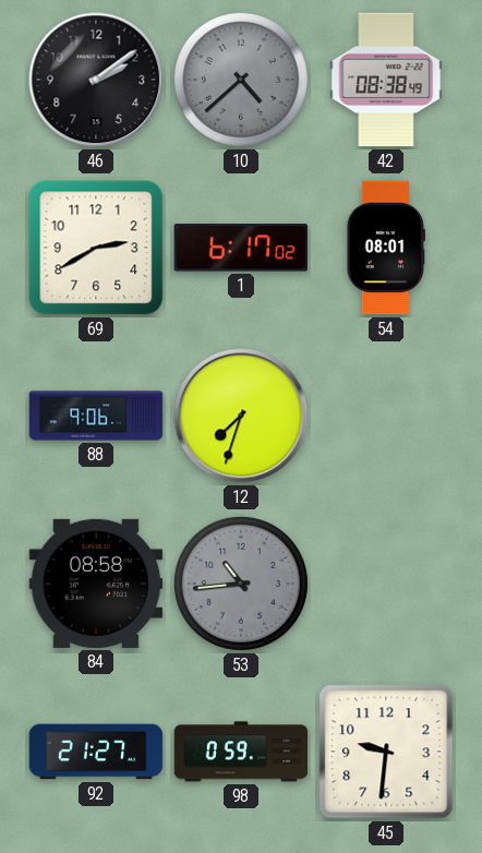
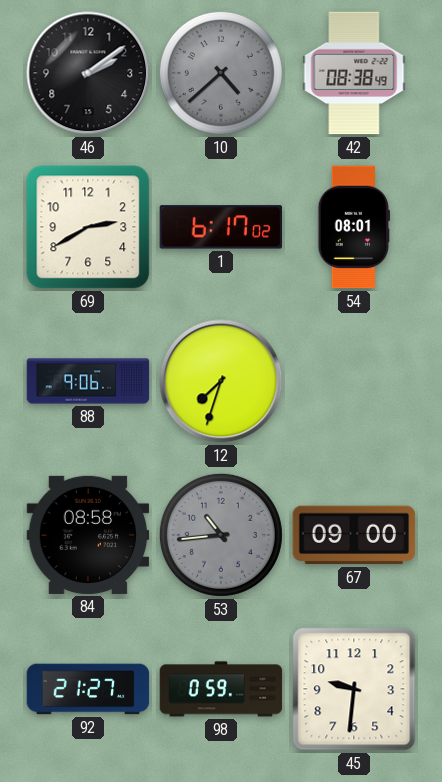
67: none -> 09:00
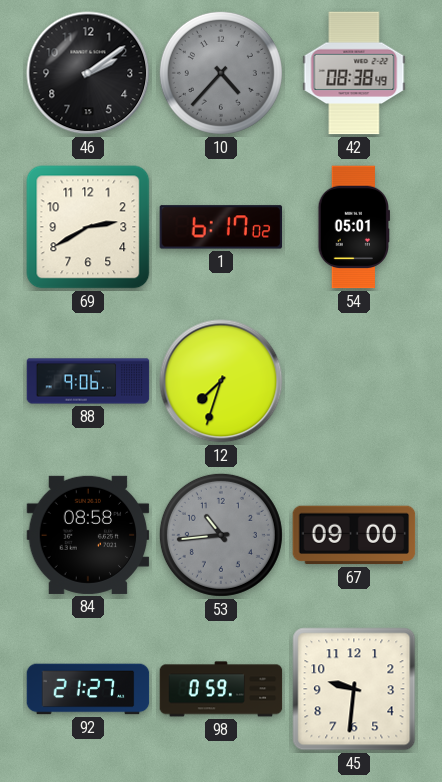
10: 4:38 -> 4:37
54: 08:01 -> 05:01
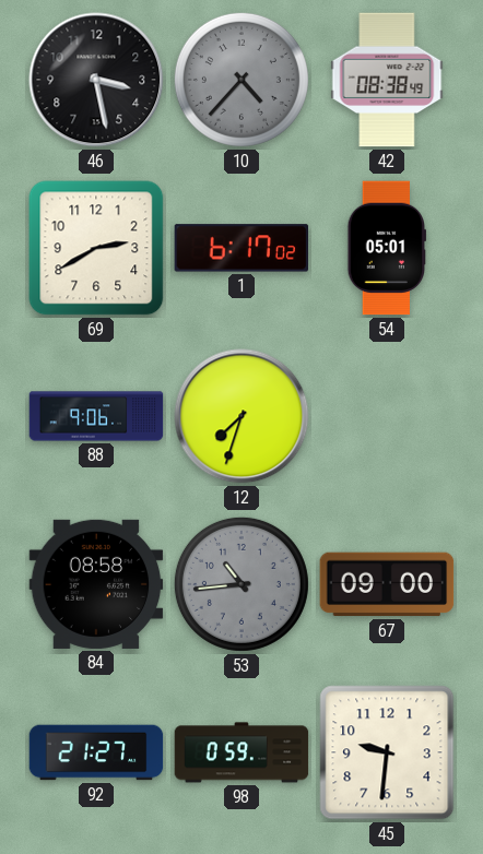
46: 2:09 -> 3:28
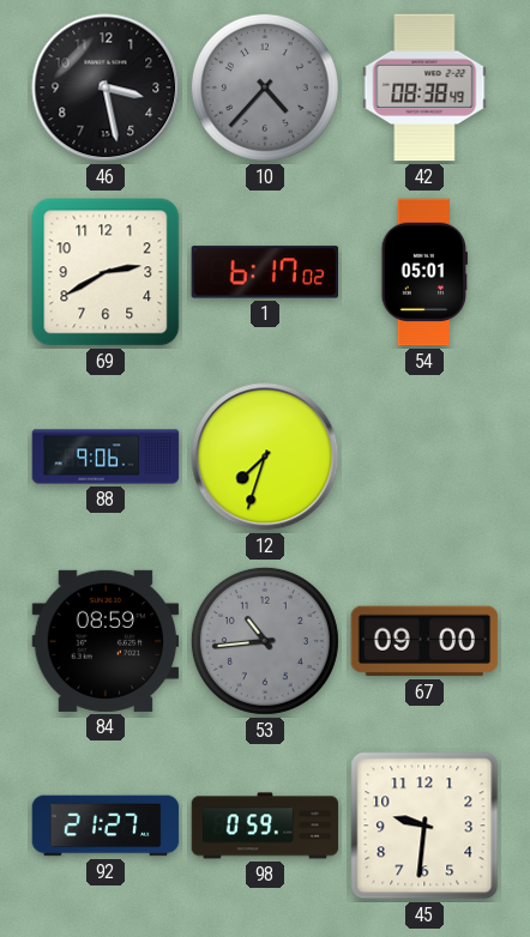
84: 08:58 -> 08:59
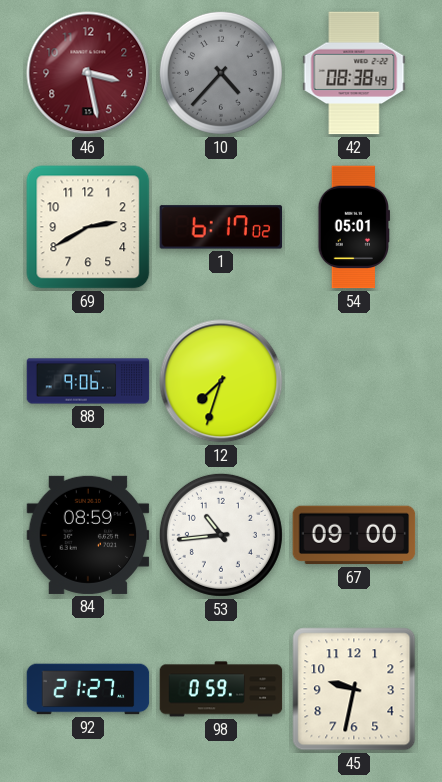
46 dial: black -> burgundy
53 dial: grey -> white
45: 9:31 -> 9:32
